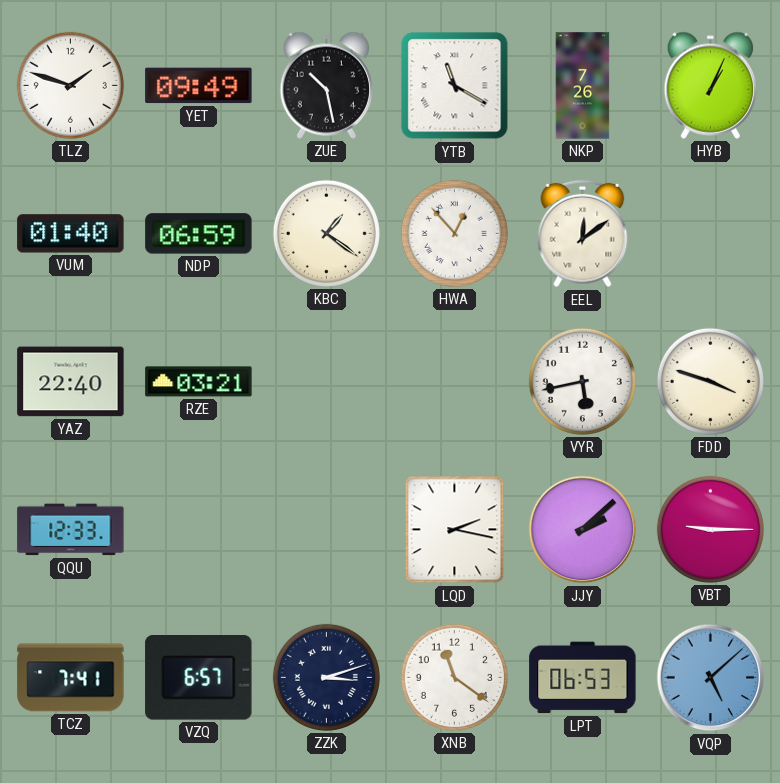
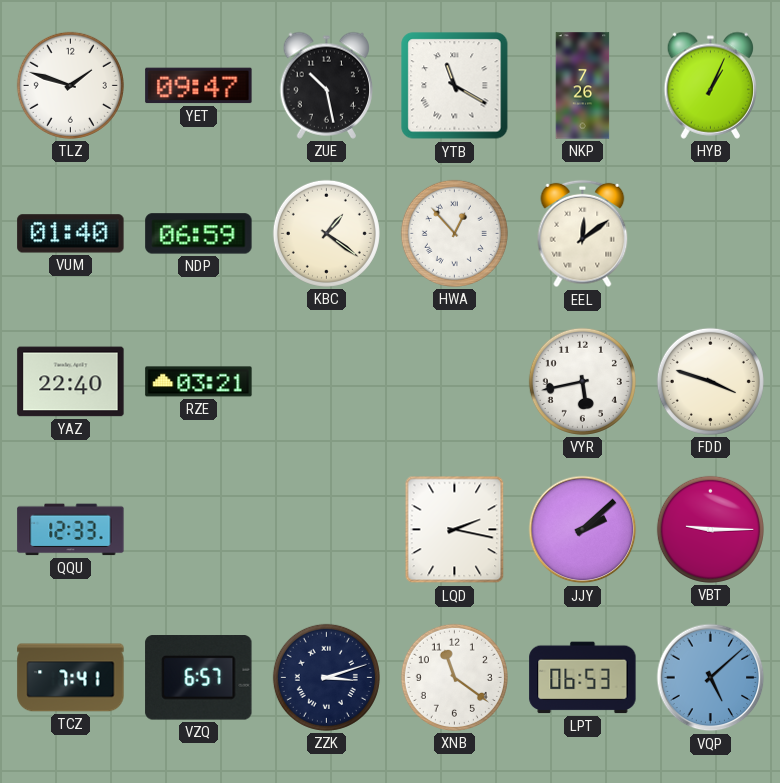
YET: 09:49 -> 09:47
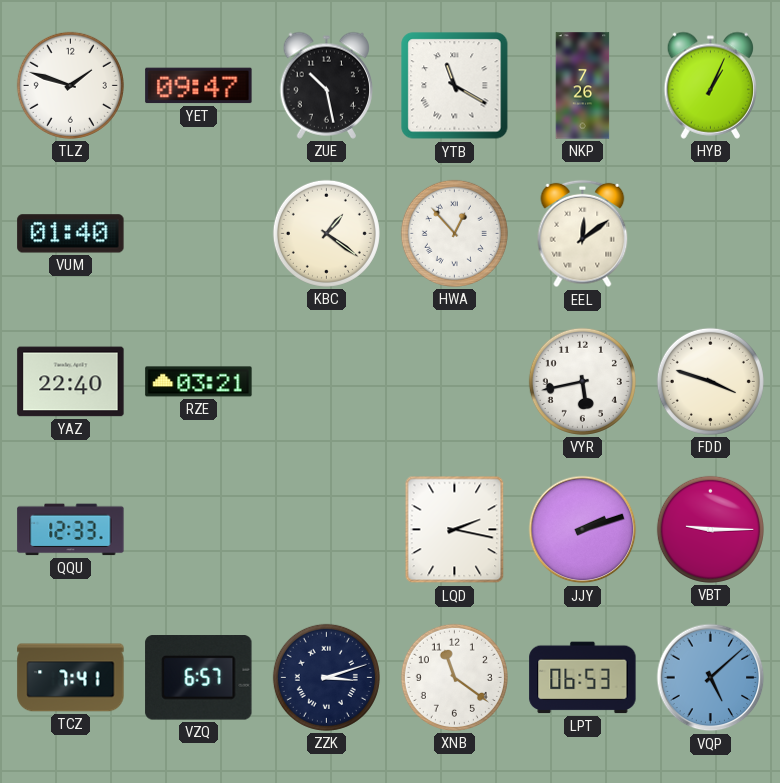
NDP: 06:59 -> none
JJY: 2:08 -> 2:12
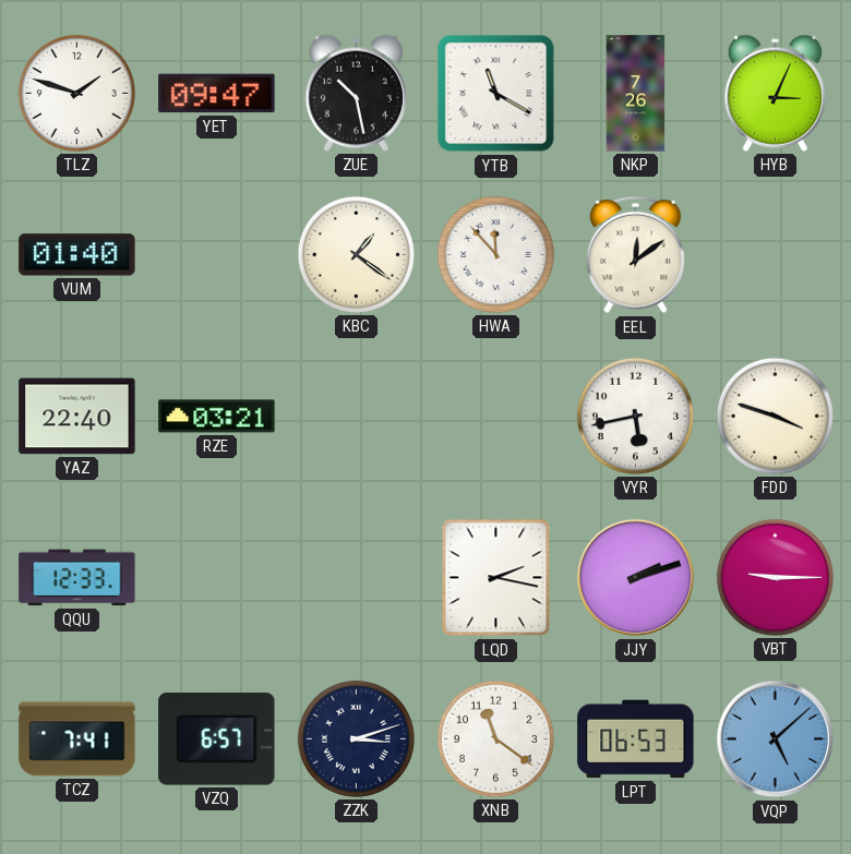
HYB: 1:04 -> 3:04
HWA: 12:53 -> 11:53
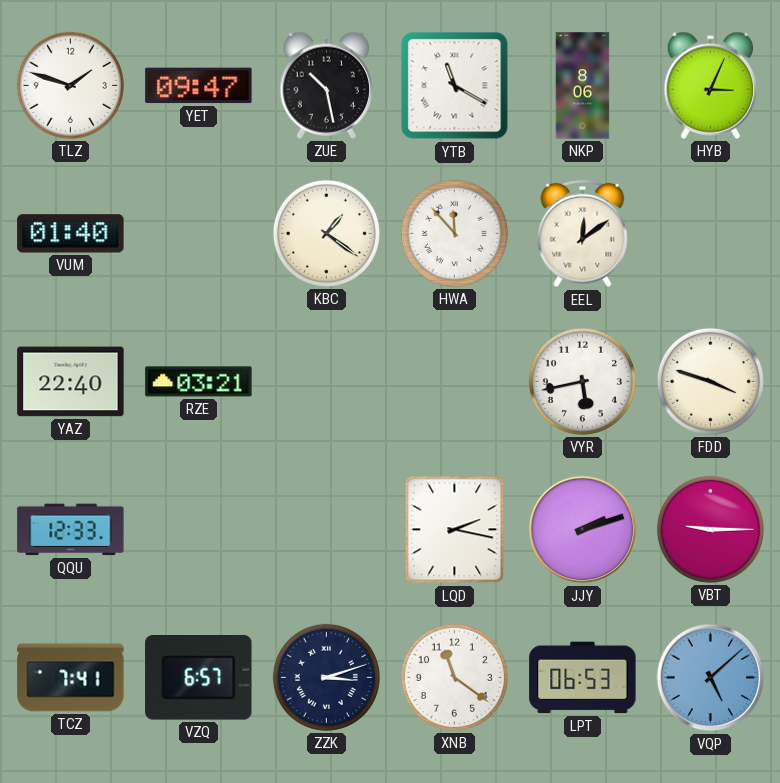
NKP: 7:26 -> 8:06
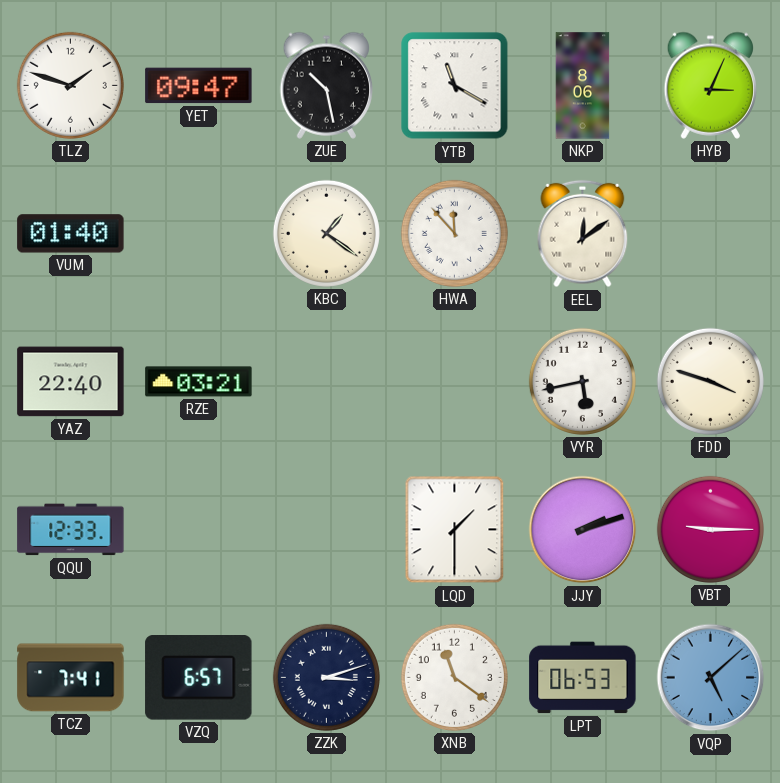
LQD: 2:17 -> 1:30
